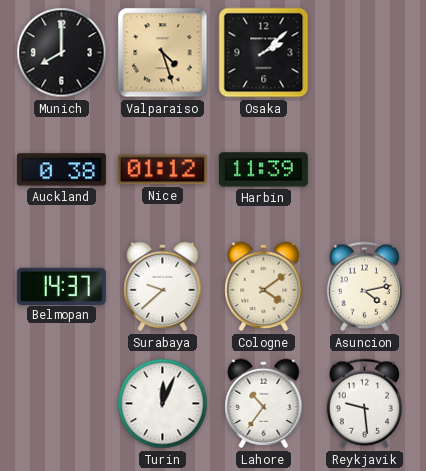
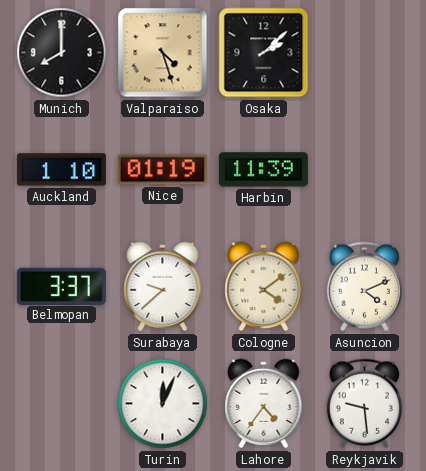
Auckland: 0:38 -> 1:10
Nice: 01:12 -> 01:19
Belmopan: 14:37 -> 3:37
Asuncion: 4:13 -> 4:11
Lahore: 10:36 -> 4:36
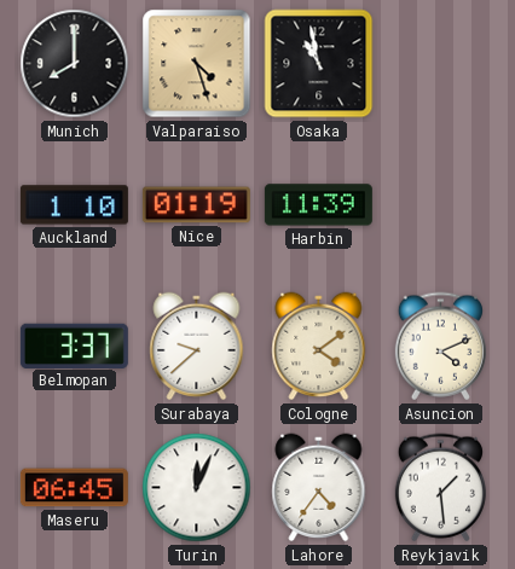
Osaka: 2:08 -> 10:58
Maseru: none -> 06:45
Reykjavik: 9:29 -> 1:29
